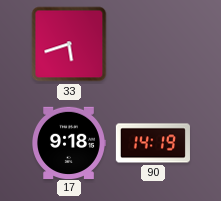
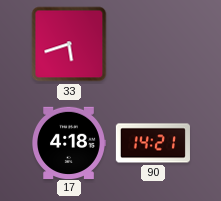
17: 9:18 -> 4:18
90: 14:19 -> 14:21
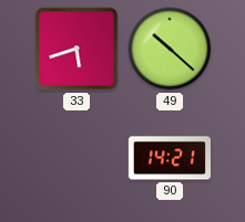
49: none -> 10:22
17: 4:18 -> none
